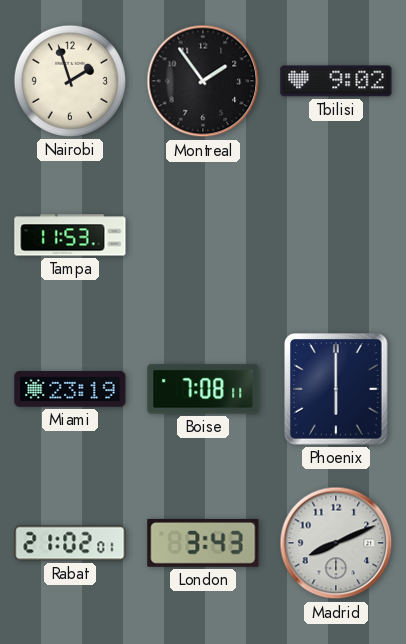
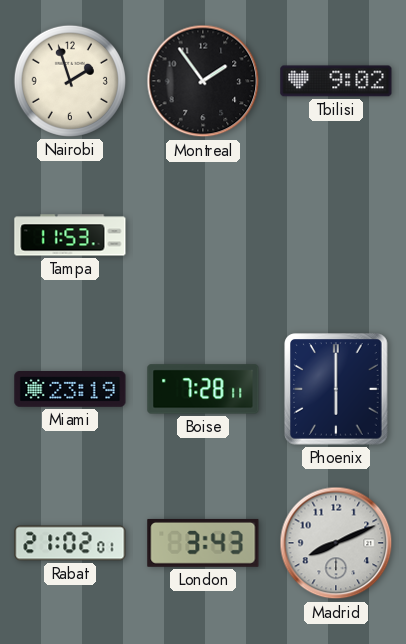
Boise: 7:08 -> 7:28
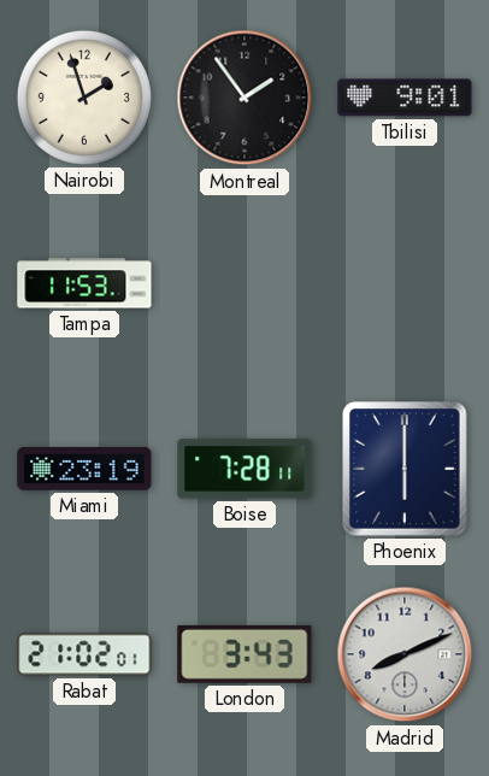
Tbilisi: 9:02 -> 9:01
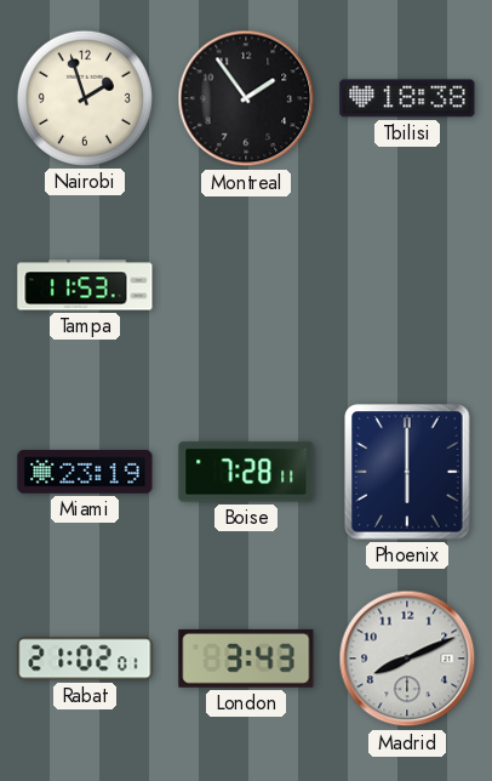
Tbilisi: 9:01 -> 18:38
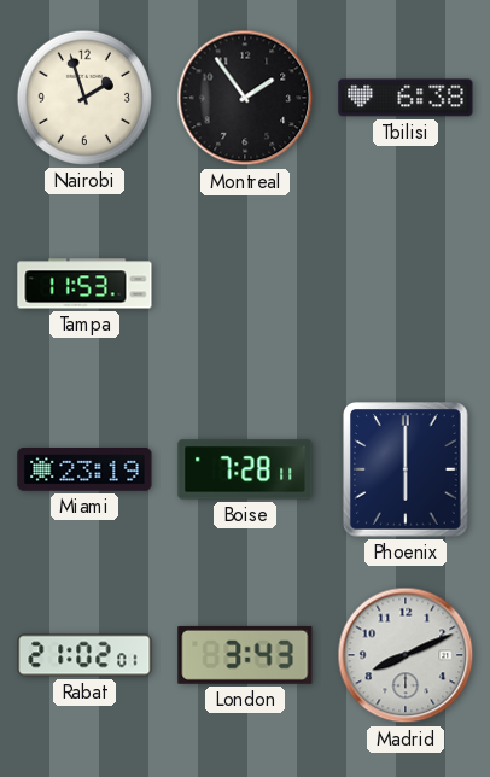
Tbilisi: 18:38 -> 6:38
